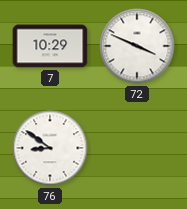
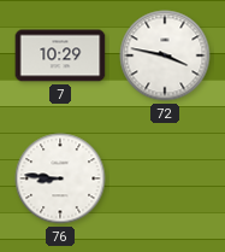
72: 3:49 -> 3:47
76: 8:51 -> 8:46
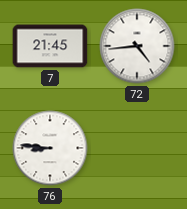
7: 10:29 -> 21:45
72: 3:47 -> 4:44
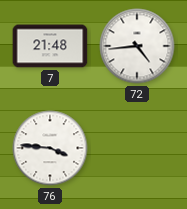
7: 21:45 -> 21:48
76: 8:46 -> 3:46
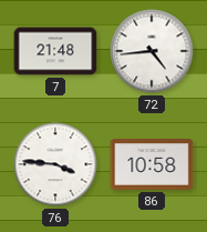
86: none -> 10:58
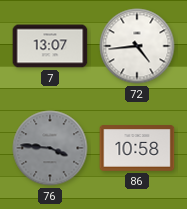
7: 21:48 -> 13:07
76 dial: white -> grey
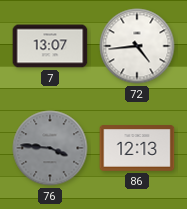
86: 10:58 -> 12:13
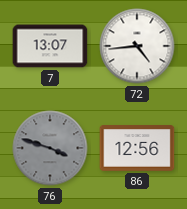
76: 3:46 -> 3:48
86: 12:13 -> 12:56
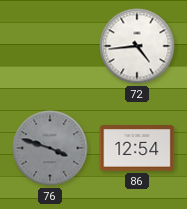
7: 13:07 -> none
86: 12:56 -> 12:54
